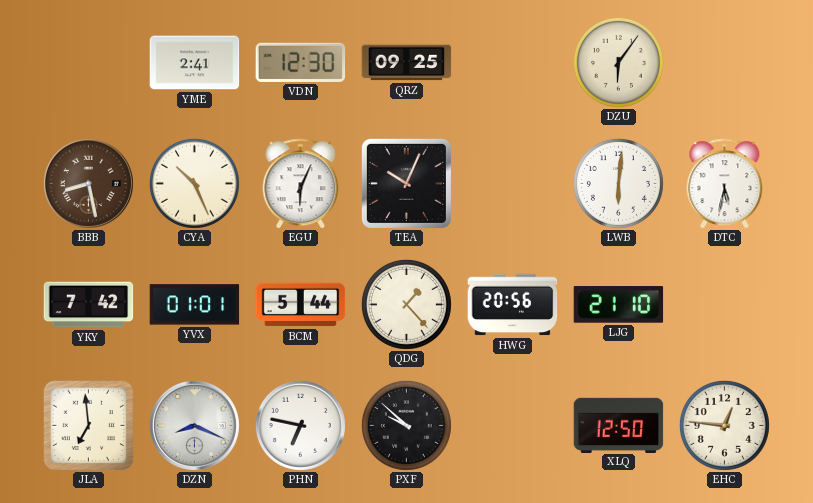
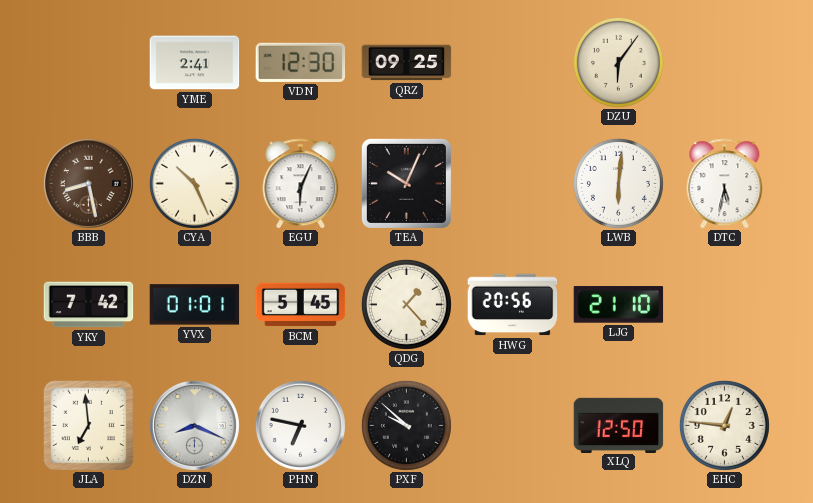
BCM: 5:44 -> 5:45
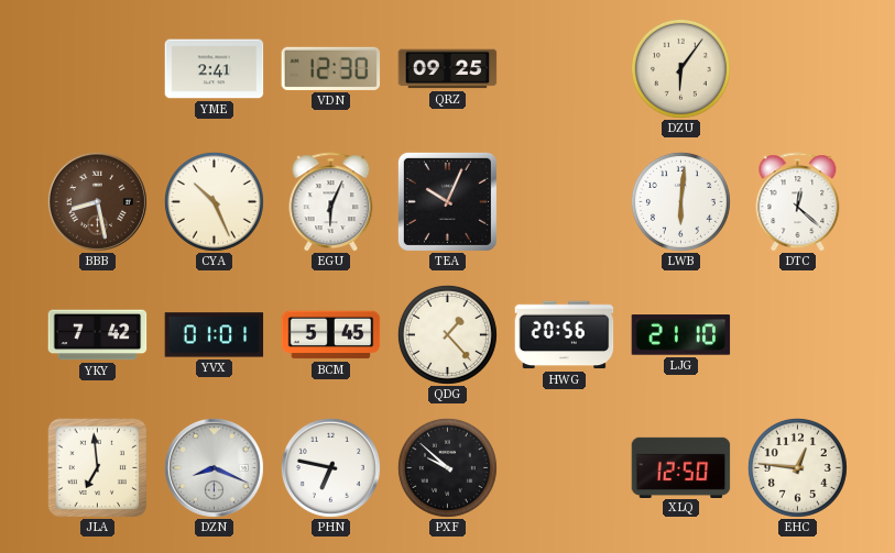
DTC: 5:32 -> 12:22
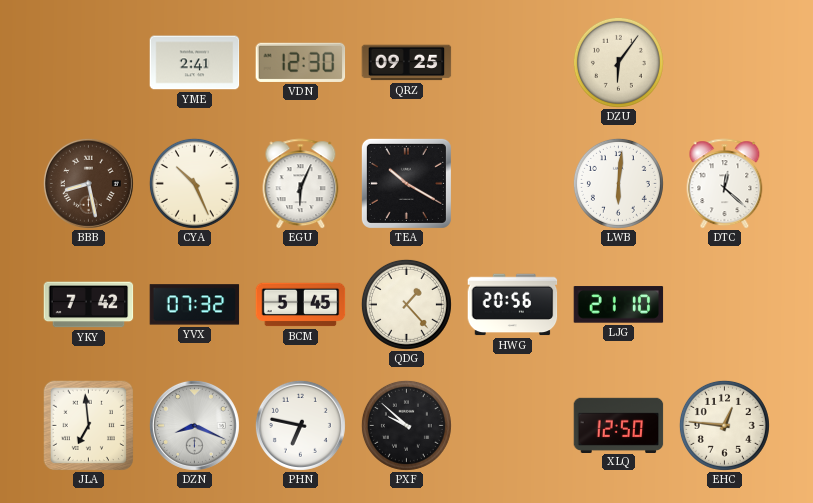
TEA: 10:04 -> 10:20
YVX: 01:01 -> 07:32
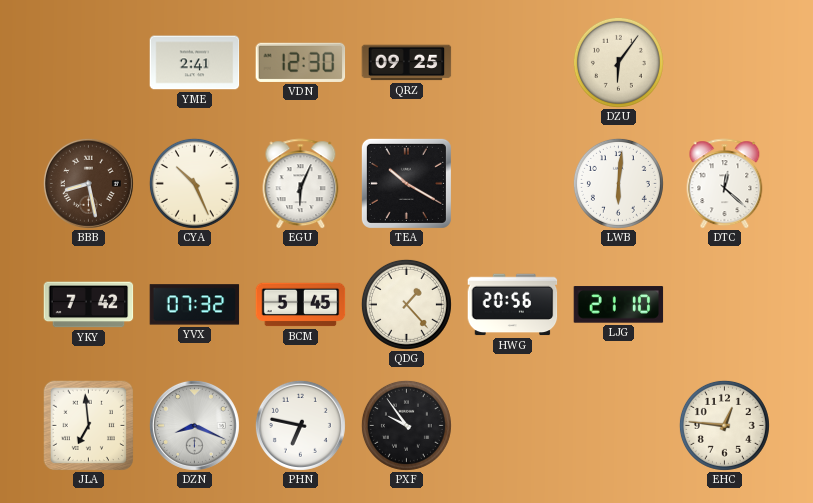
PXF: 9:52 -> 9:54
XLQ: 12:50 -> none
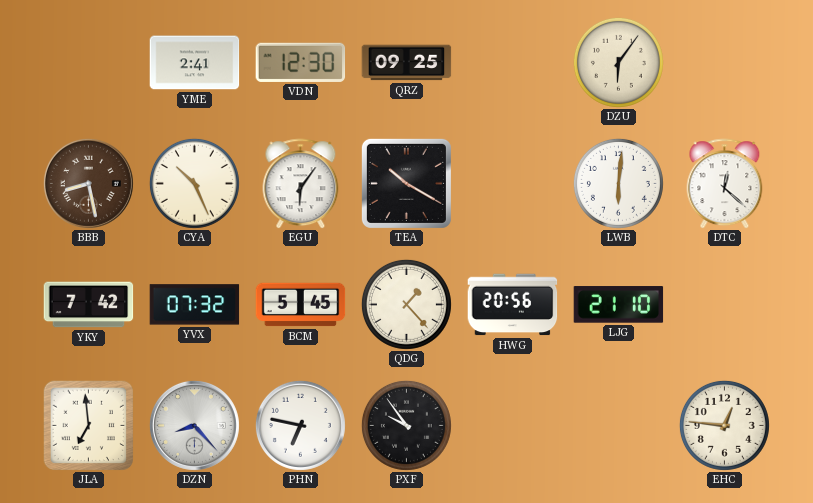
EGU: 6:04 -> 6:06
DZN: 8:19 -> 8:23
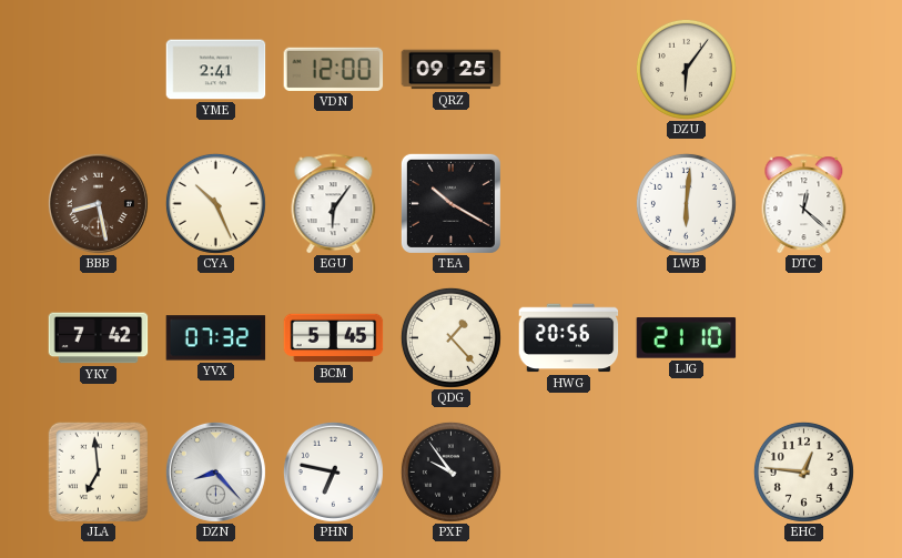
VDN: 12:30 -> 12:00
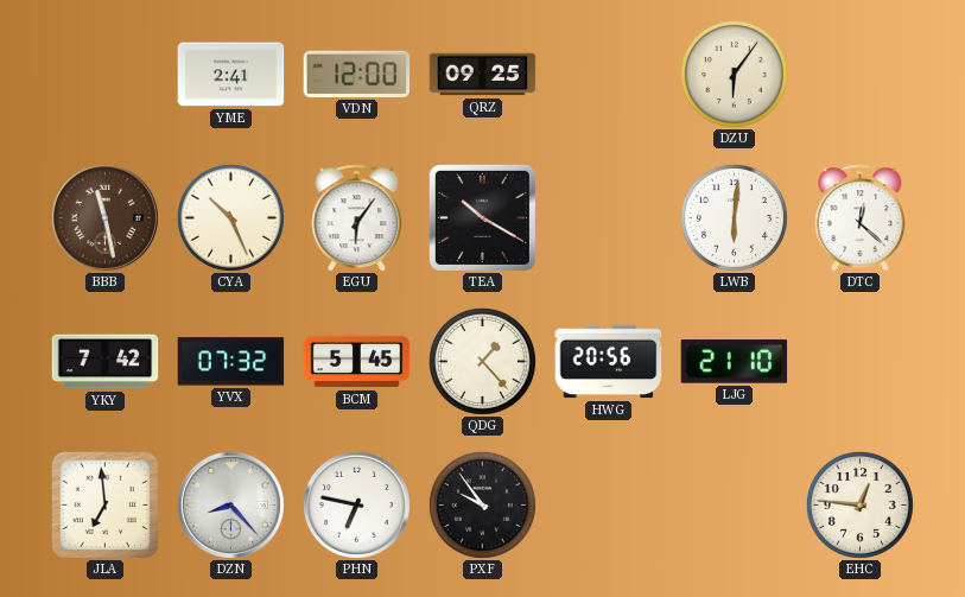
BBB: 8:28 -> 11:28
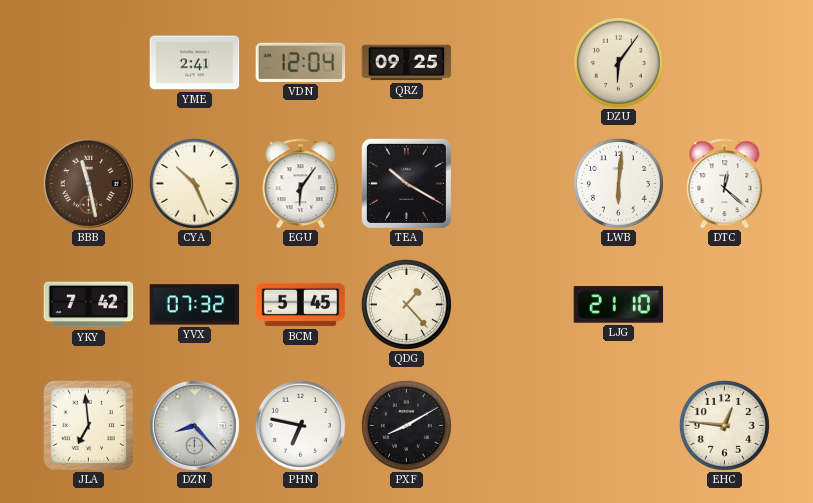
VDN: 12:00 -> 12:04
HWG: 20:56 -> none
PXF: 9:54 -> 8:10
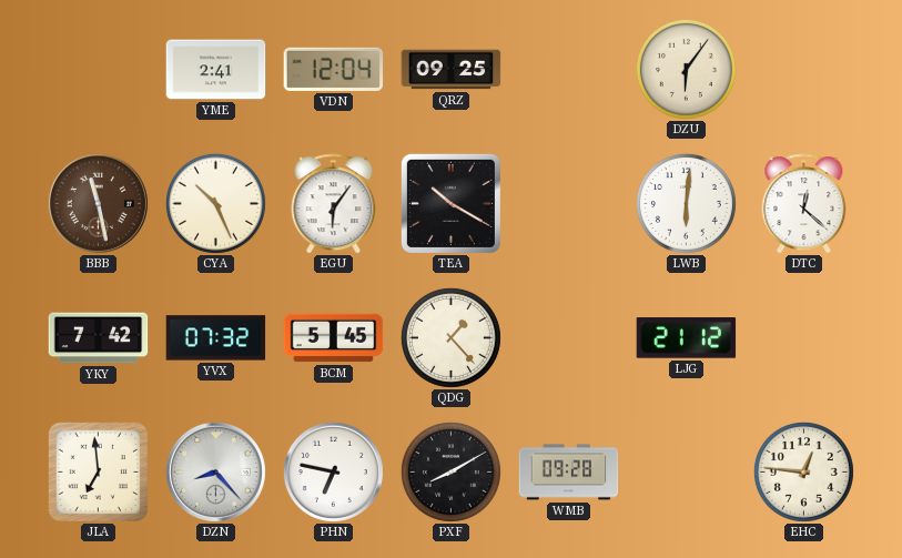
LJG: 21:10 -> 21:12
WMB: none -> 09:28
